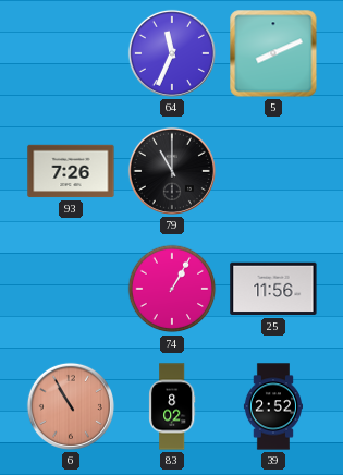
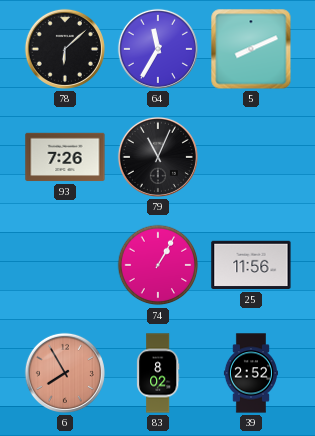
78: none -> 6:08
64: 11:34 -> 11:35
79: 11:00 -> 11:04
6: 10:55 -> 7:55
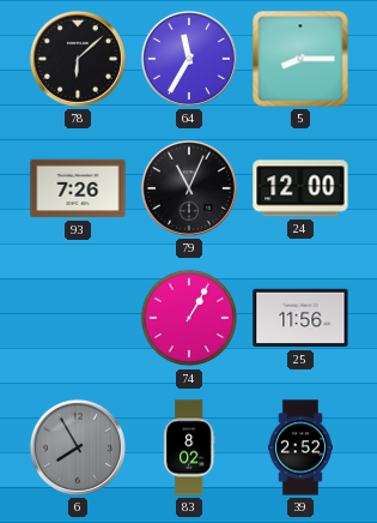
5: 8:11 -> 8:15
24: none -> 12:00
6 dial: salmon -> grey
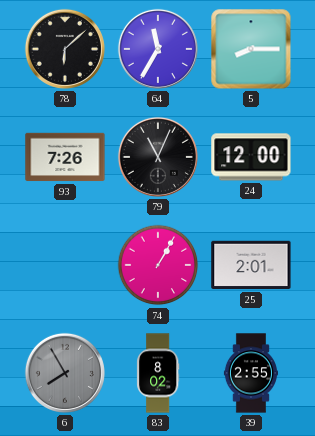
25: 11:56 -> 2:01
39: 2:52 -> 2:55
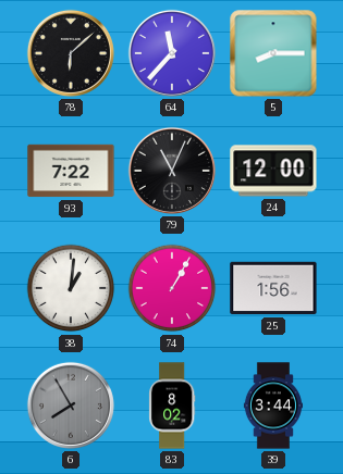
64: 11:35 -> 11:37
93: 7:26 -> 7:22
38: none -> 1:01
25: 2:01 -> 1:56
39: 2:55 -> 3:44
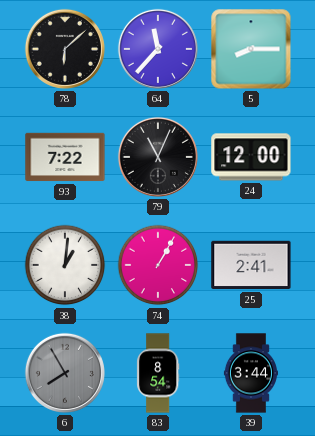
25: 1:56 -> 2:41
83: 8:02 -> 8:54
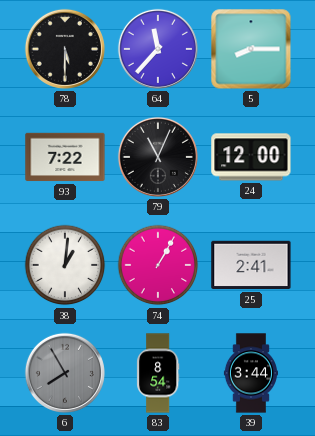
78: 6:08 -> 5:30
